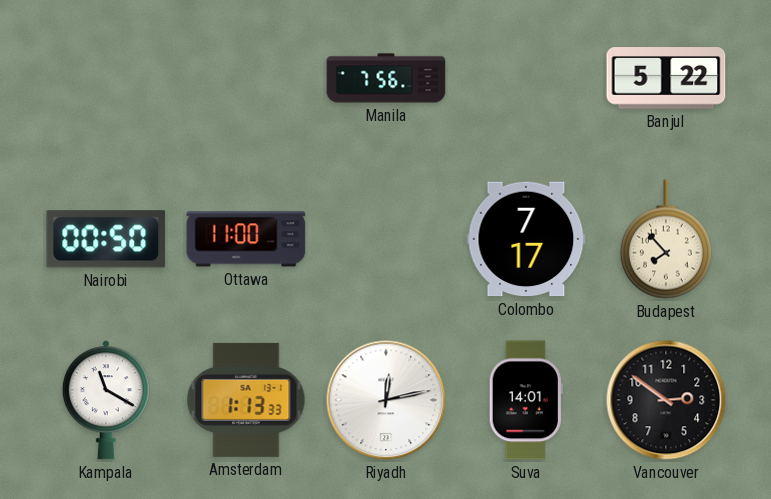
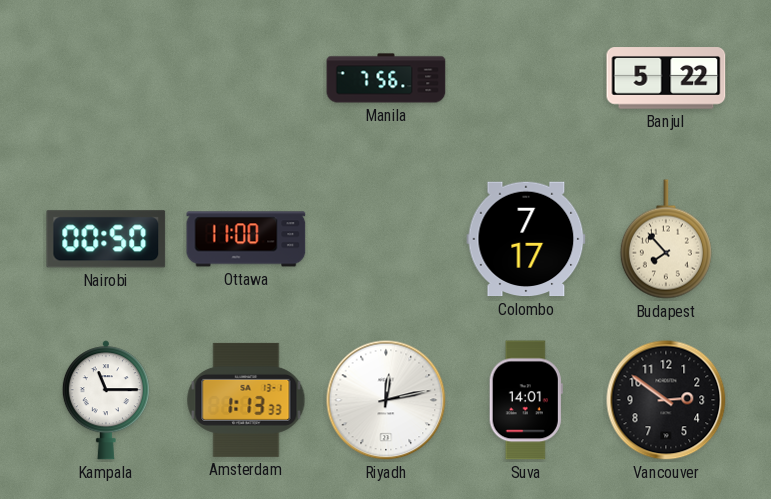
Kampala: 11:20 -> 11:15
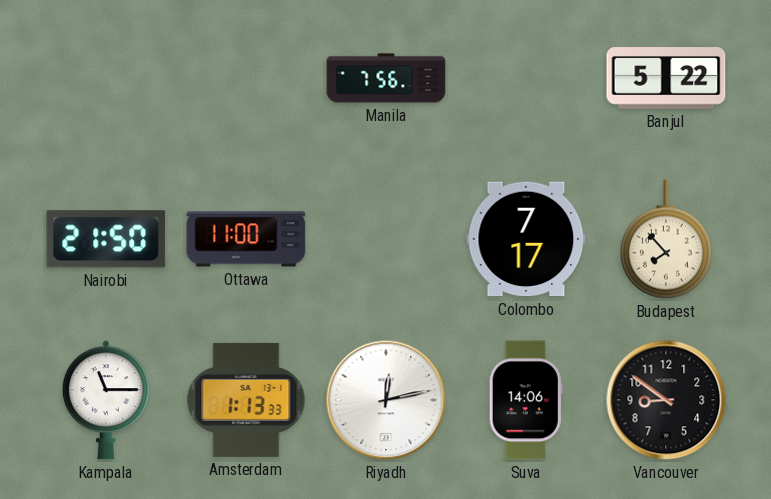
Nairobi: 00:50 -> 21:50
Suva: 14:01 -> 14:06
Vancouver: 2:51 -> 8:51
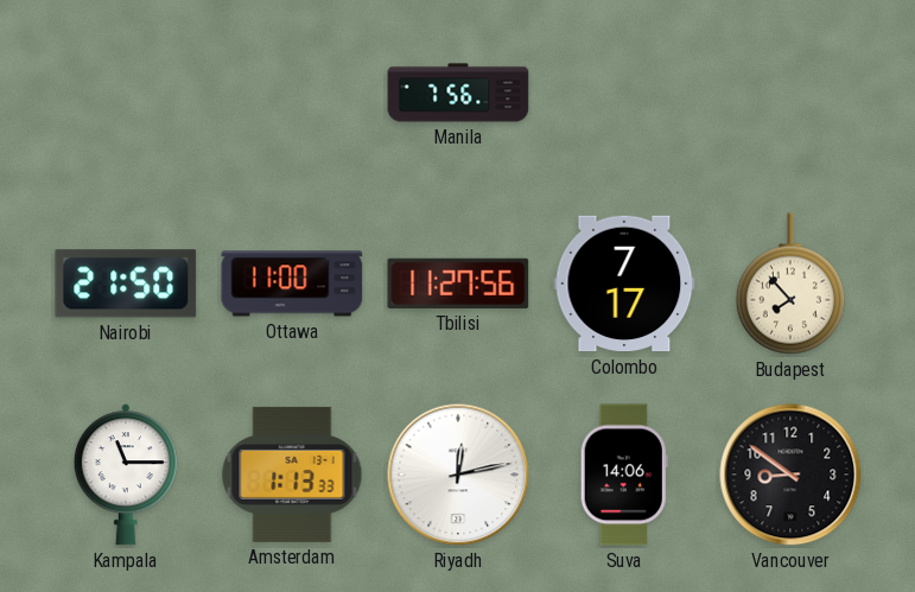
Banjul: 5:22 -> none
Tbilisi: none -> 11:27
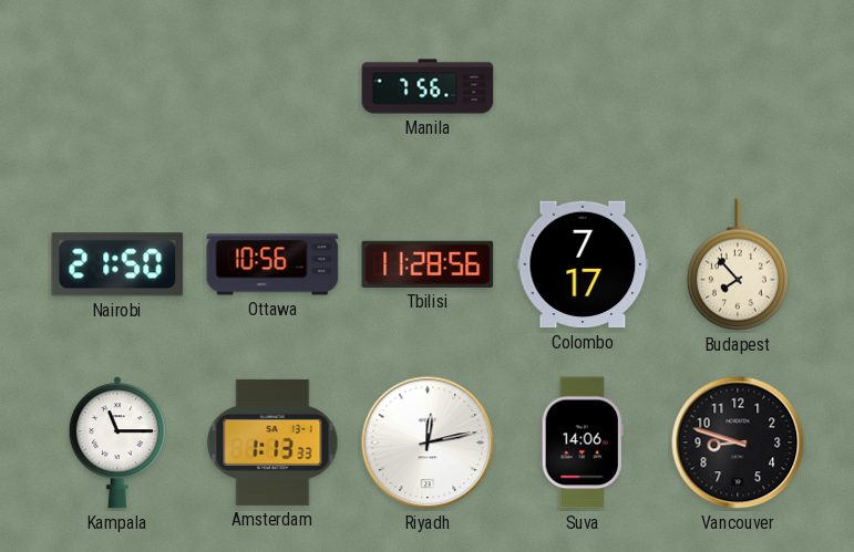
Ottawa: 11:00 -> 10:56
Tbilisi: 11:27 -> 11:28
Vancouver: 8:51 -> 8:48
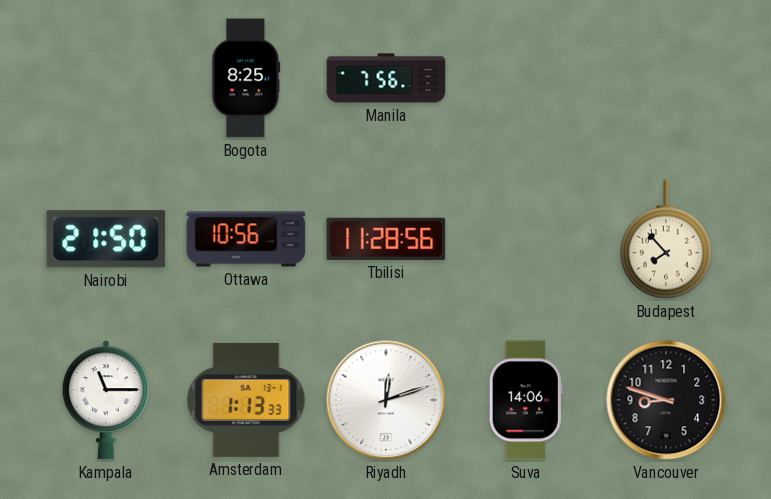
Bogota: none -> 8:25
Colombo: 7:17 -> none
Riyadh: 12:13 -> 12:12
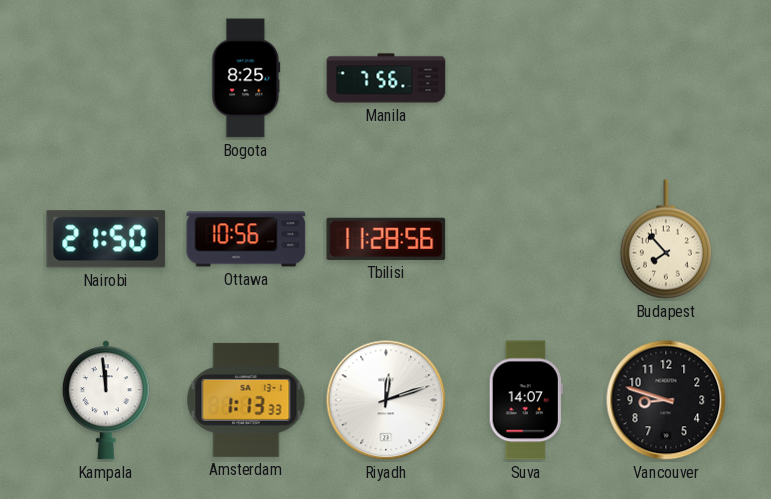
Kampala: 11:15 -> 11:59
Suva: 14:06 -> 14:07
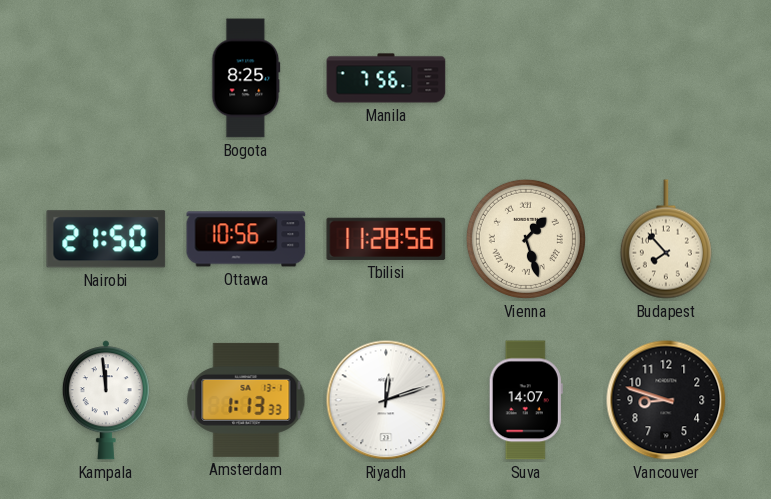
Vienna: none -> 1:27
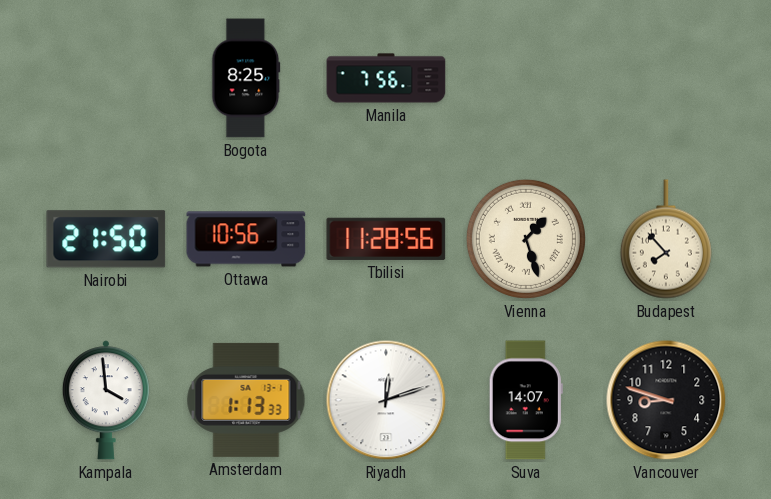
Kampala: 11:59 -> 3:59
